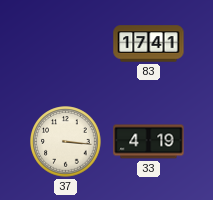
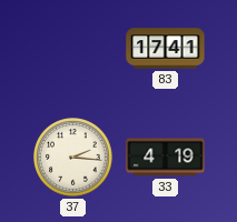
37: 3:16 -> 2:16
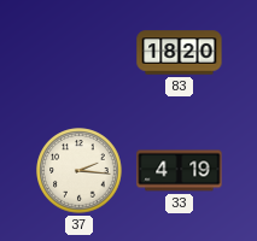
83: 17:41 -> 18:20
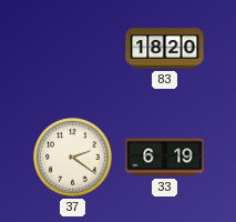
37: 2:16 -> 2:21
33: 4:19 -> 6:19
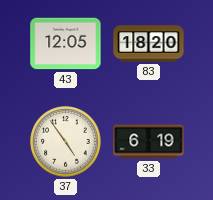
43: none -> 12:05
37: 2:21 -> 4:54
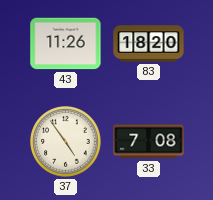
43: 12:05 -> 11:26
33: 6:19 -> 7:08
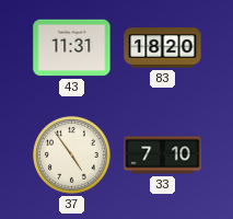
43: 11:26 -> 11:31
33: 7:08 -> 7:10
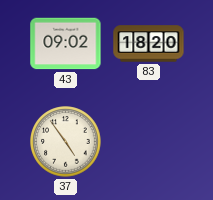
43: 11:31 -> 09:02
33: 7:10 -> none
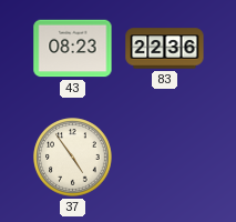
43: 09:02 -> 08:23
83: 18:20 -> 22:36
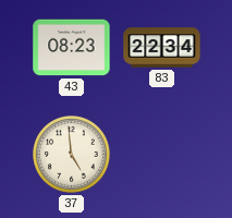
83: 22:36 -> 22:34
37: 4:54 -> 4:59
